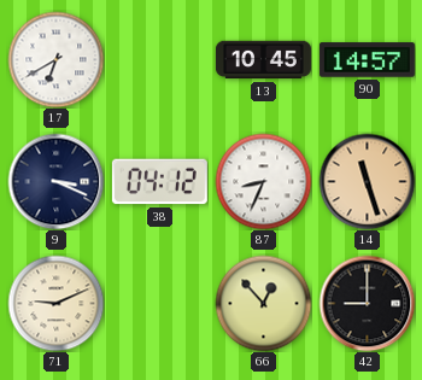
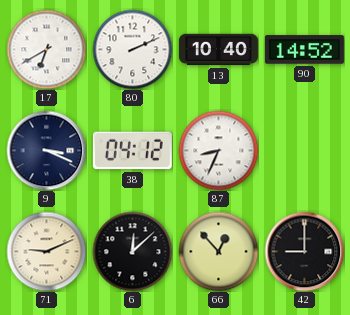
80: none -> 2:11
13: 10:45 -> 10:40
90: 14:57 -> 14:52
14: 11:27 -> none
6: none -> 12:08
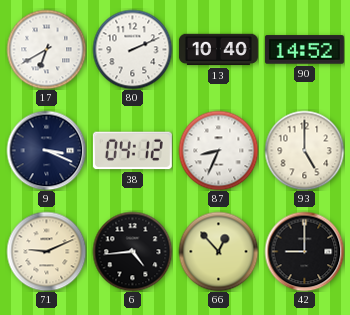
93: none -> 5:00
6: 12:08 -> 4:44
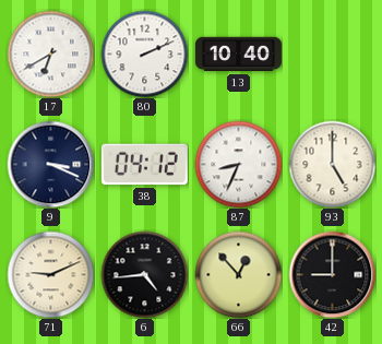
90: 14:52 -> none
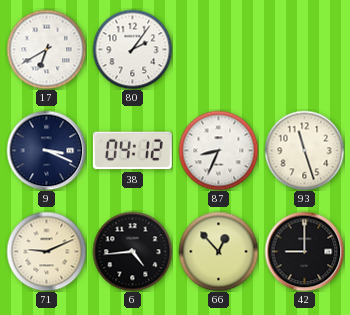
80: 2:11 -> 2:06
13: 10:40 -> none
93: 5:00 -> 11:27
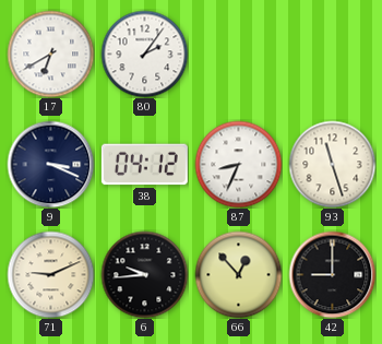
6: 4:44 -> 9:44
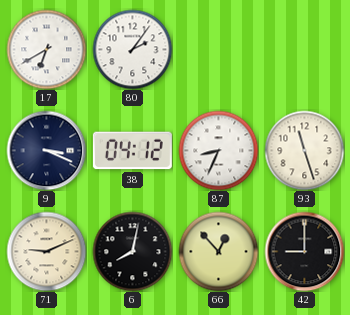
6: 9:44 -> 8:02
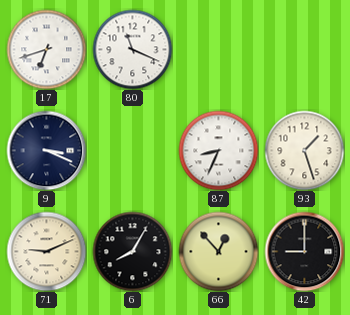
17: 6:40 -> 6:42
80: 2:06 -> 11:19
38: 04:12 -> none
93: 11:27 -> 1:27
6: 8:02 -> 8:05
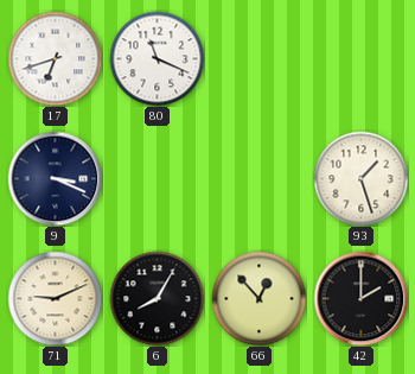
87: 8:34 -> none
42: 9:00 -> 2:00
